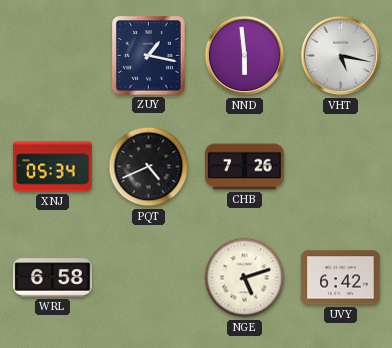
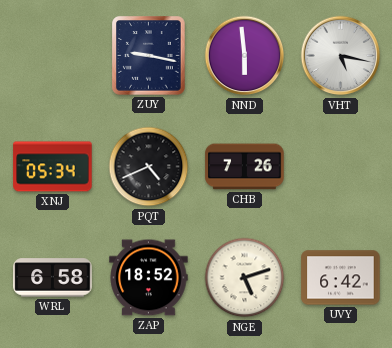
ZUY: 1:17 -> 9:17
ZAP: none -> 18:52
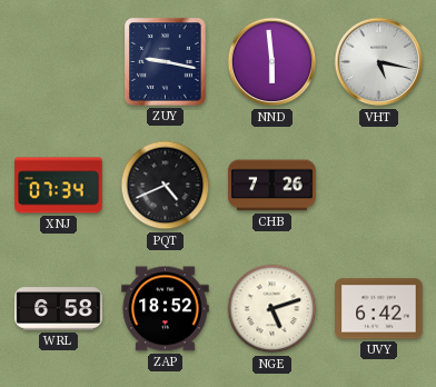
XNJ: 05:34 -> 07:34
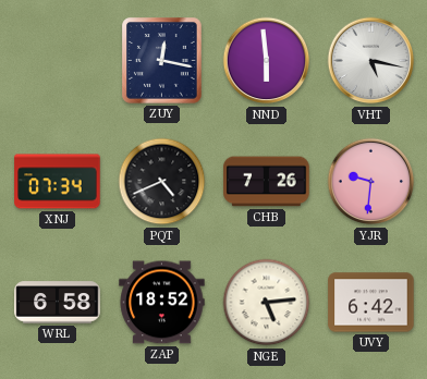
ZUY: 9:17 -> 12:17
YJR: none -> 9:31
NGE: 5:12 -> 5:14
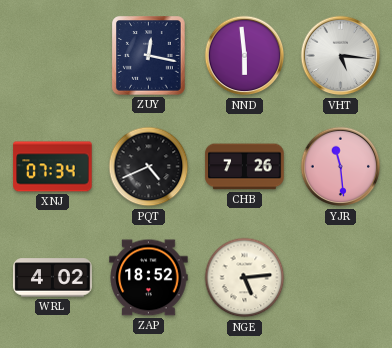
VHT: 5:17 -> 5:16
YJR: 9:31 -> 11:29
WRL: 6:58 -> 4:02
UVY: 6:42 -> none
